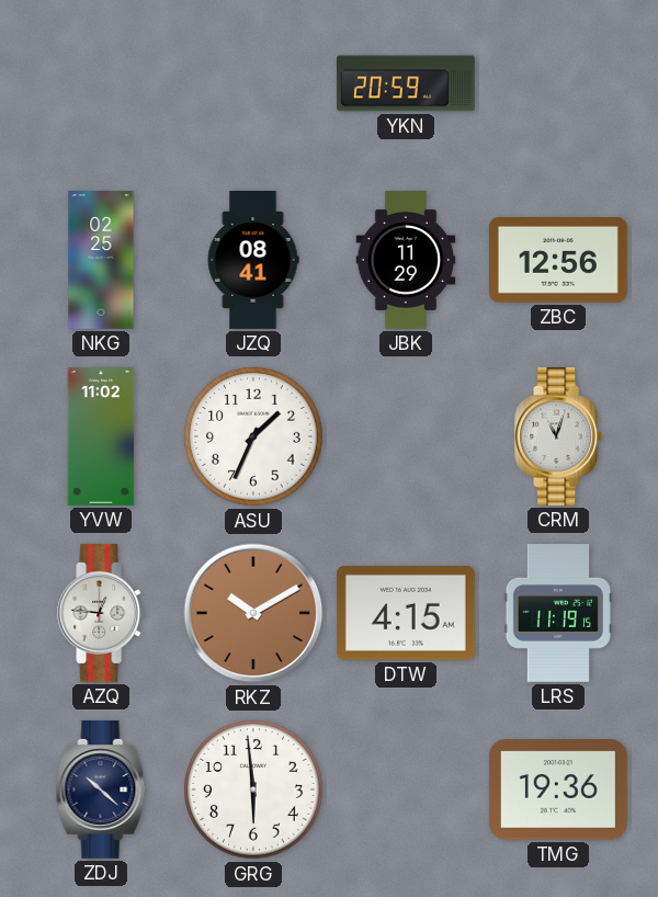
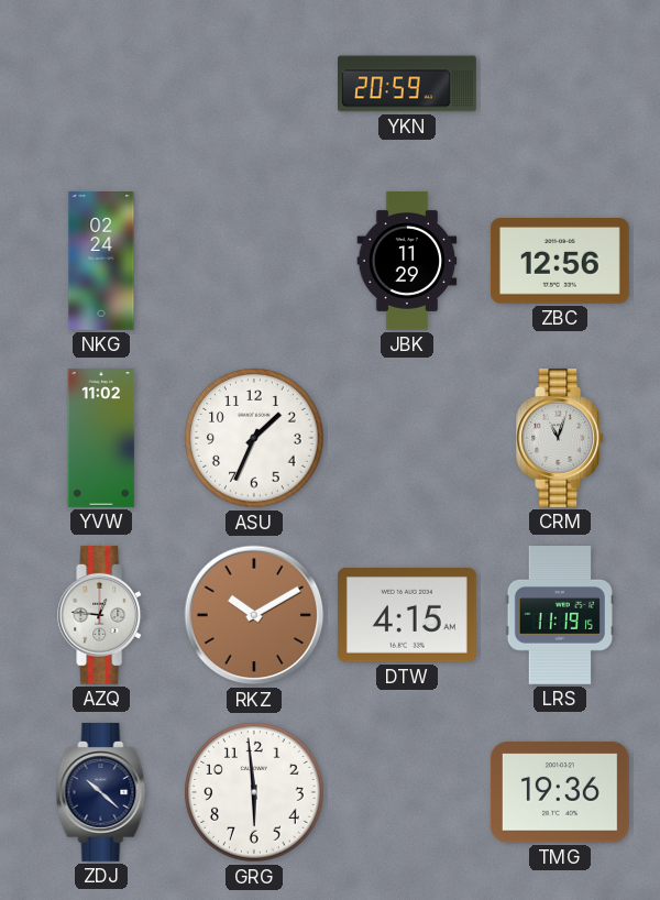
NKG: 02:25 -> 02:24
JZQ: 08:41 -> none
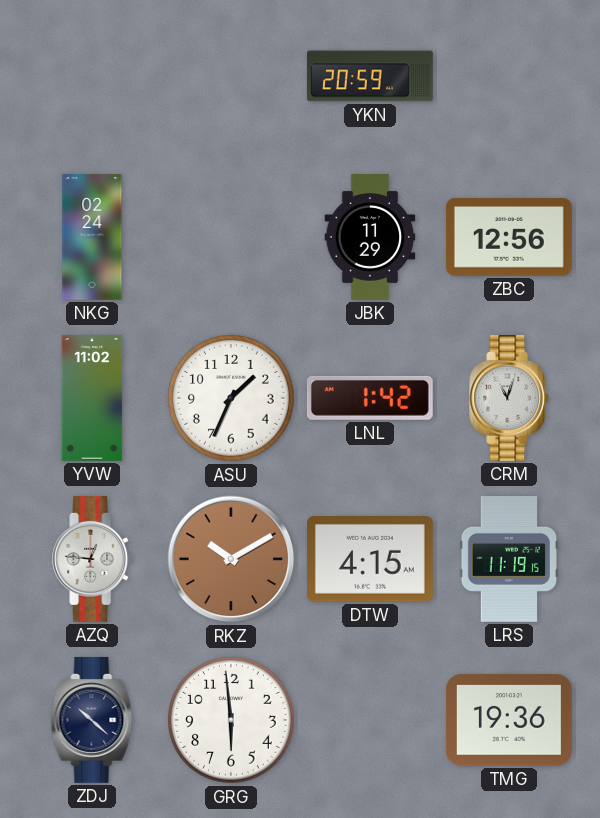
LNL: none -> 1:42
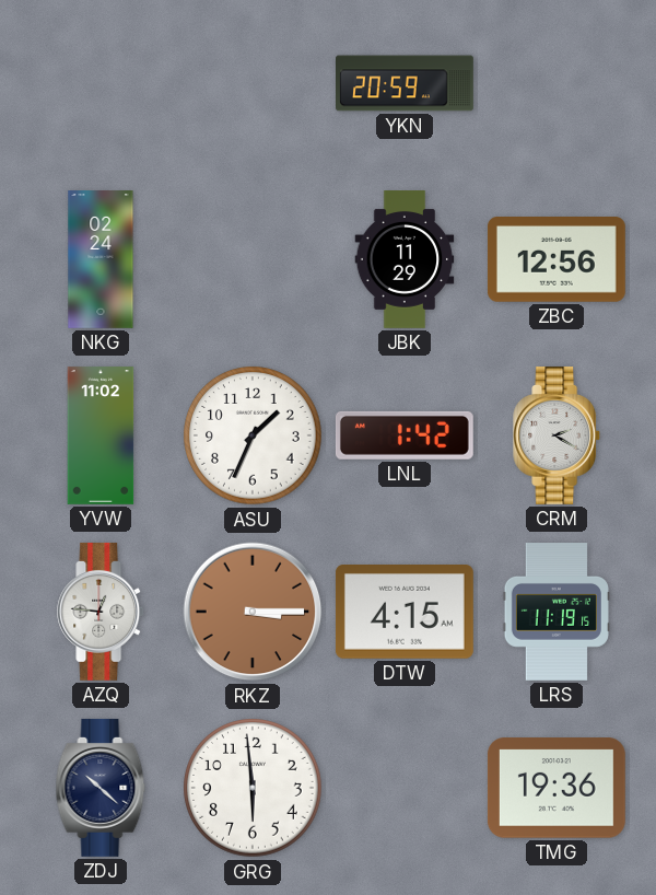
CRM: 11:03 -> 2:20
RKZ: 10:10 -> 3:15
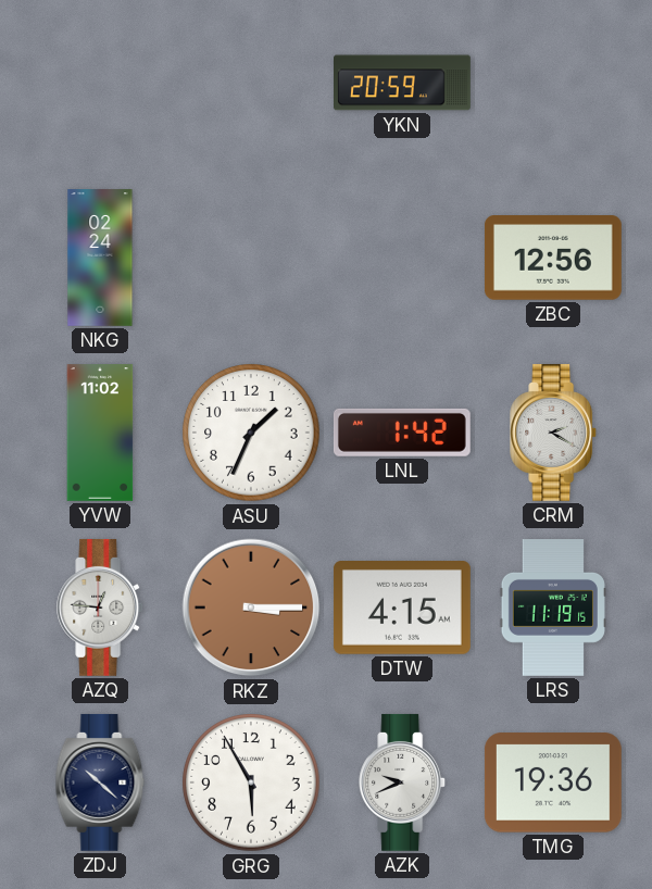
JBK: 11:29 -> none
GRG: 5:59 -> 5:55
AZK: none -> 9:41
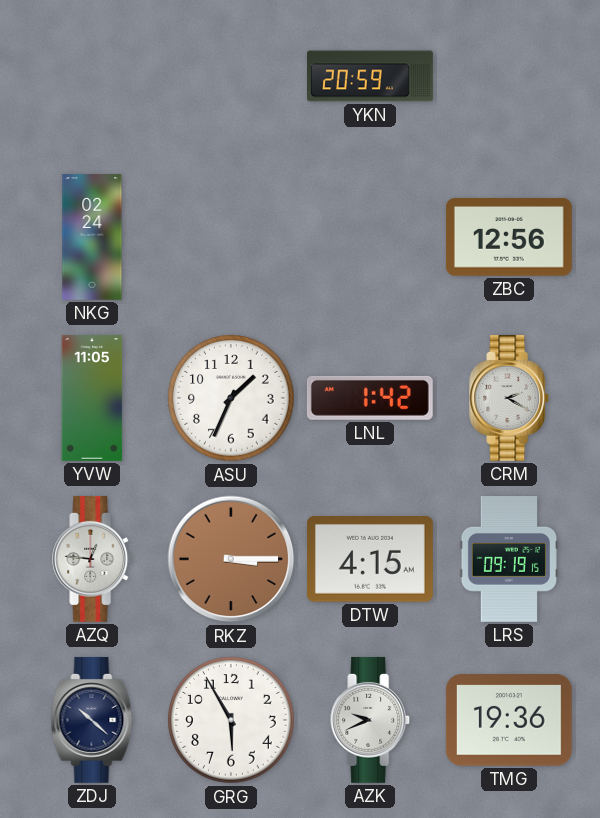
YVW: 11:02 -> 11:05
LRS: 11:19 -> 09:19
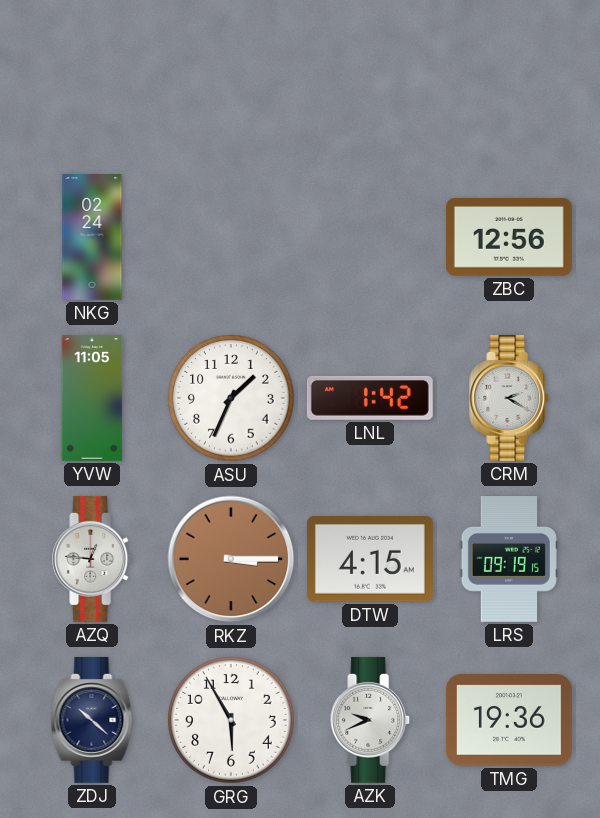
YKN: 20:59 -> none
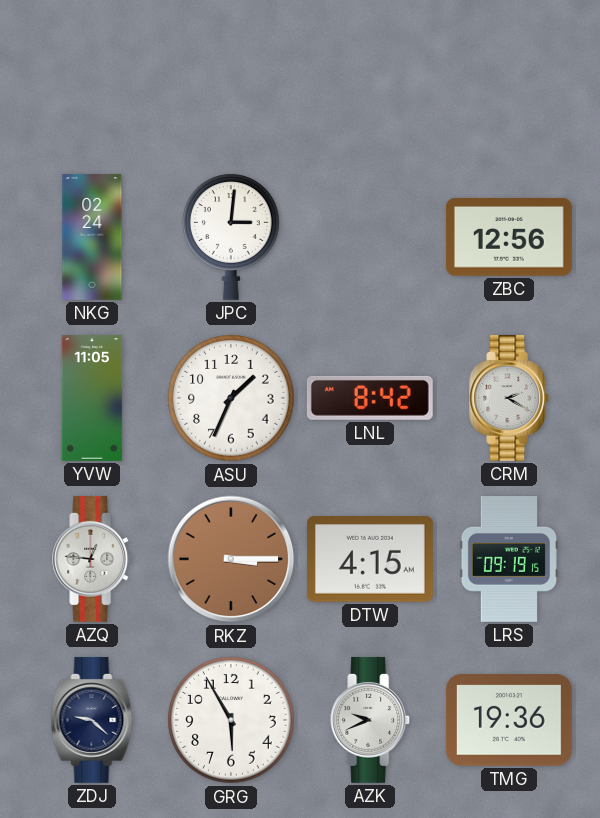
JPC: none -> 3:01
LNL: 1:42 -> 8:42
ZDJ: 10:22 -> 9:22
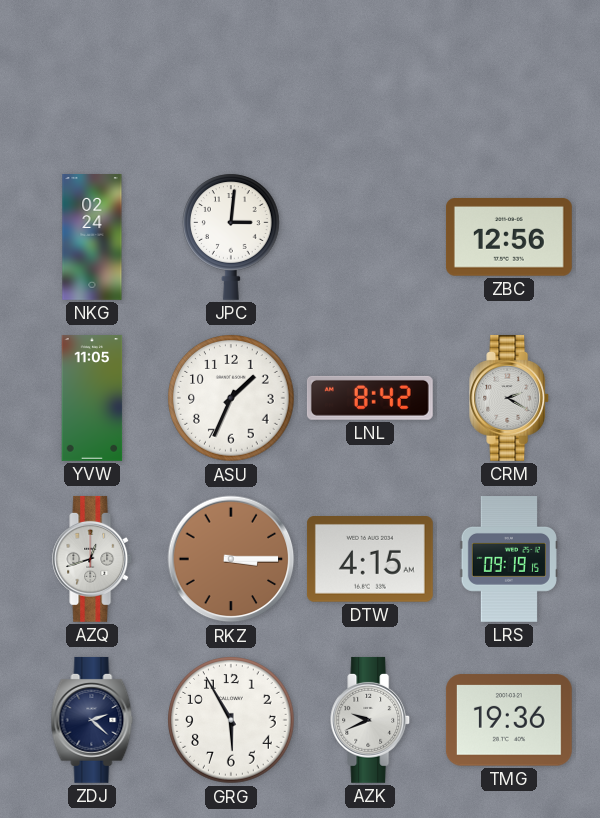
AZQ: 12:46 -> 12:42
ZDJ: 9:22 -> 2:22
